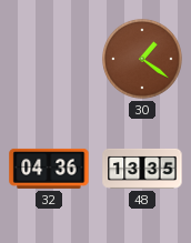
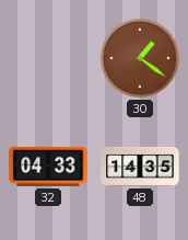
32: 04:36 -> 04:33
48: 13:35 -> 14:35
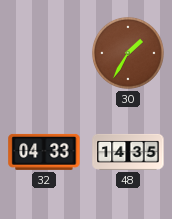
30: 1:21 -> 1:35
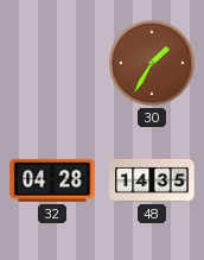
32: 04:33 -> 04:28
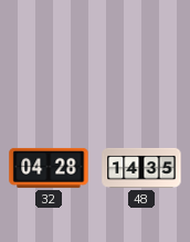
30: 1:35 -> none
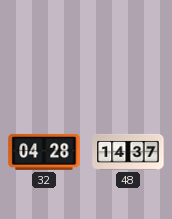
48: 14:35 -> 14:37
